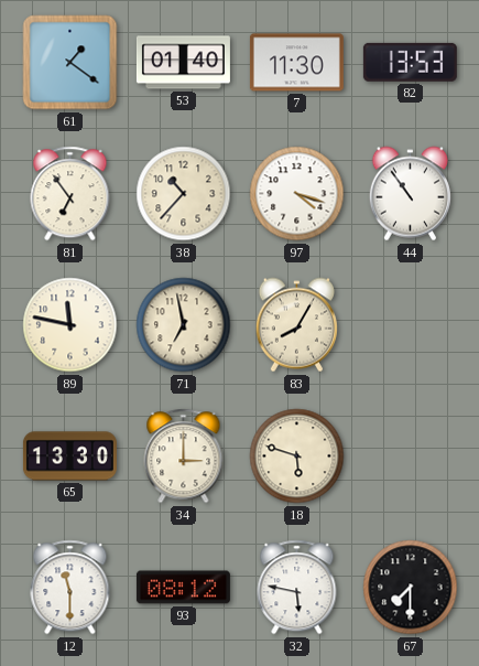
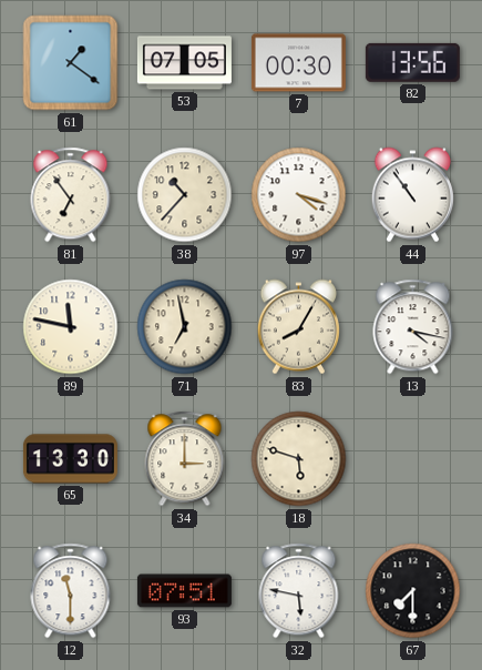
53: 01:40 -> 07:05
7: 11:30 -> 00:30
82: 13:53 -> 13:56
13: none -> 4:17
93: 08:12 -> 07:51
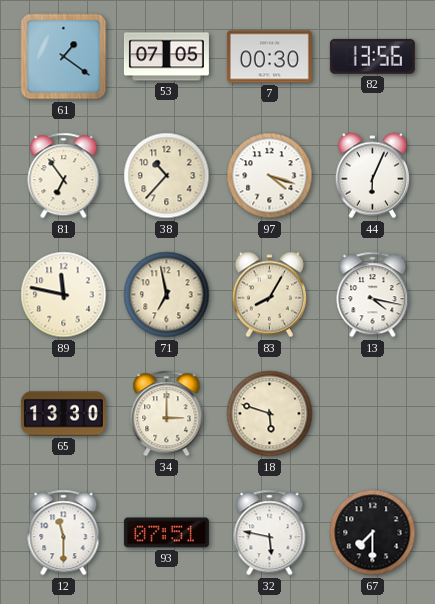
44: 10:54 -> 6:04
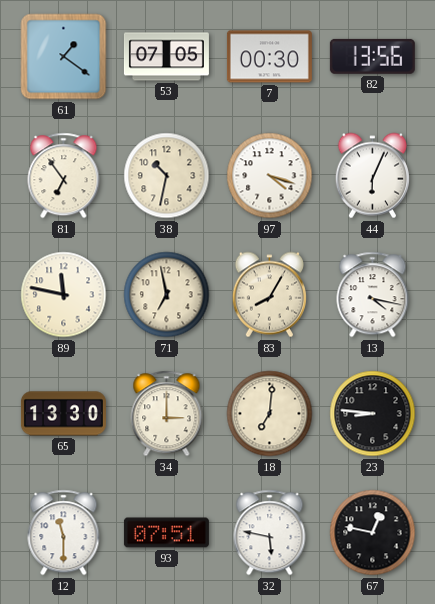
38: 10:37 -> 10:32
18: 5:48 -> 7:01
23: none -> 8:46
67: 7:30 -> 12:47
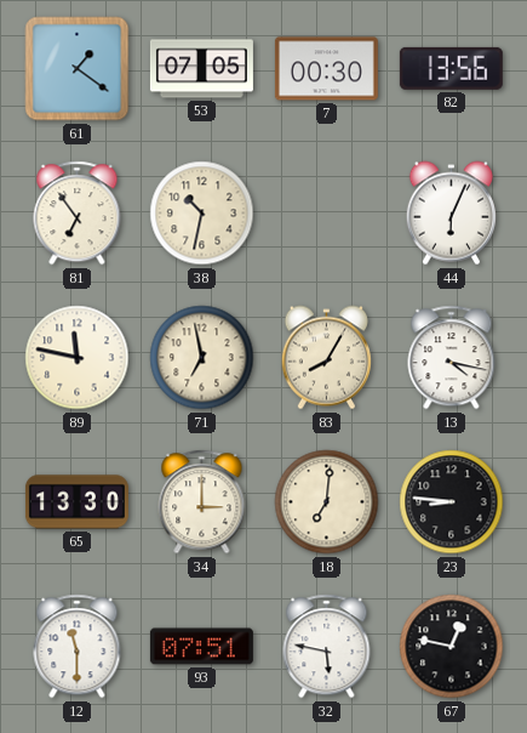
97: 4:18 -> none
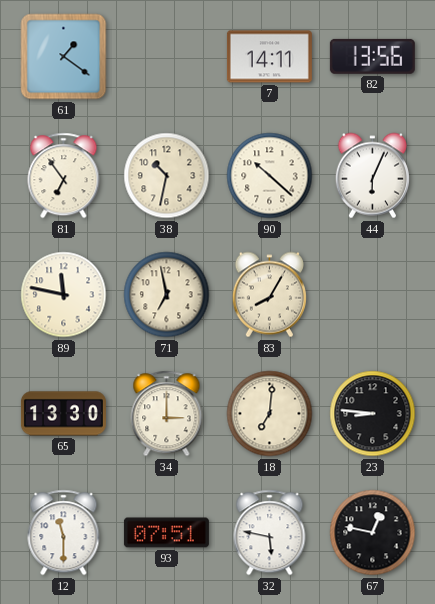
53: 07:05 -> none
7: 00:30 -> 14:11
90: none -> 10:22
13: 4:17 -> none
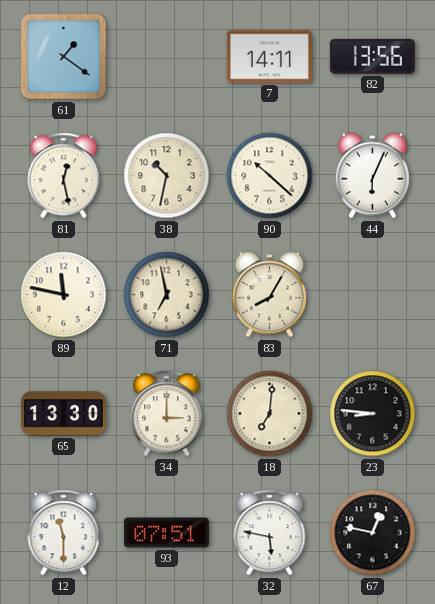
81: 6:54 -> 12:28
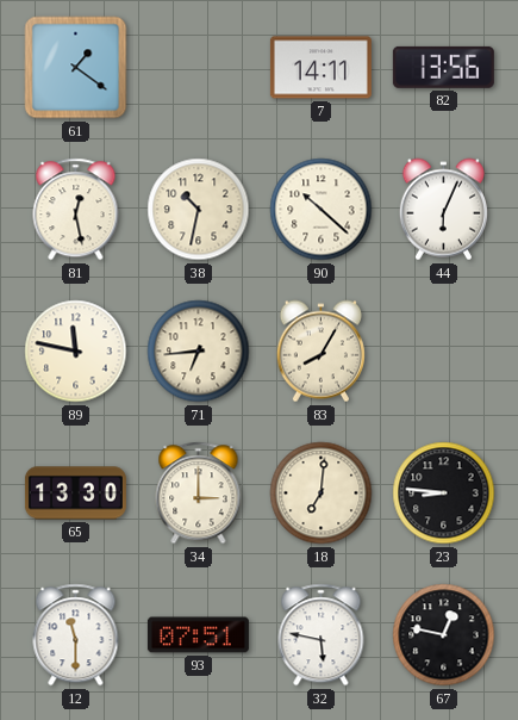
71: 6:58 -> 6:44
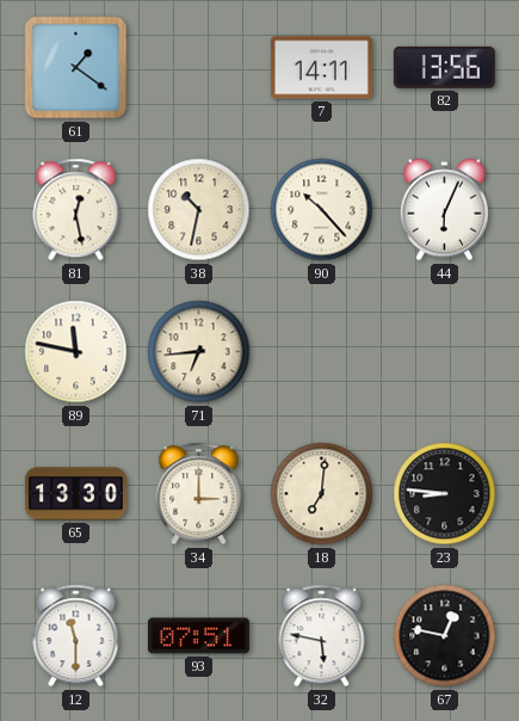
90: 10:22 -> 10:23
83: 8:05 -> none
